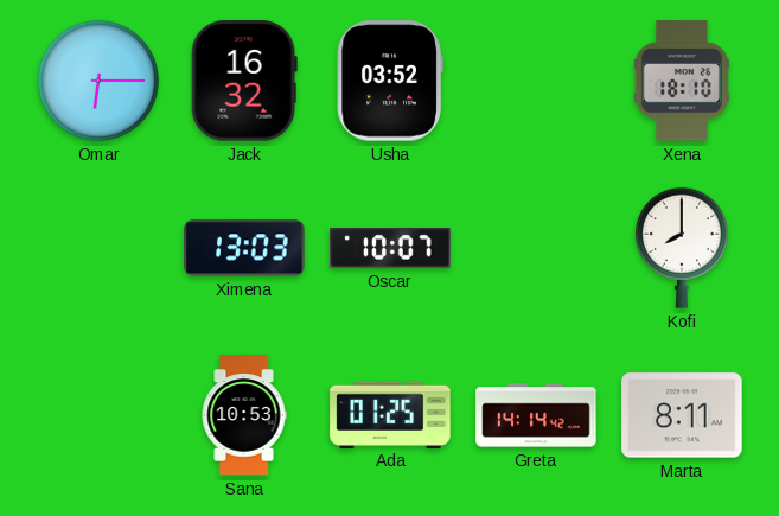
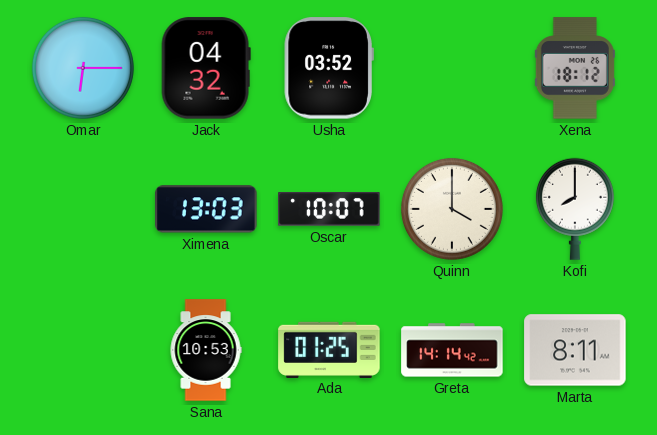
Jack: 16:32 -> 04:32
Xena: 18:10 -> 18:12
Quinn: none -> 4:00
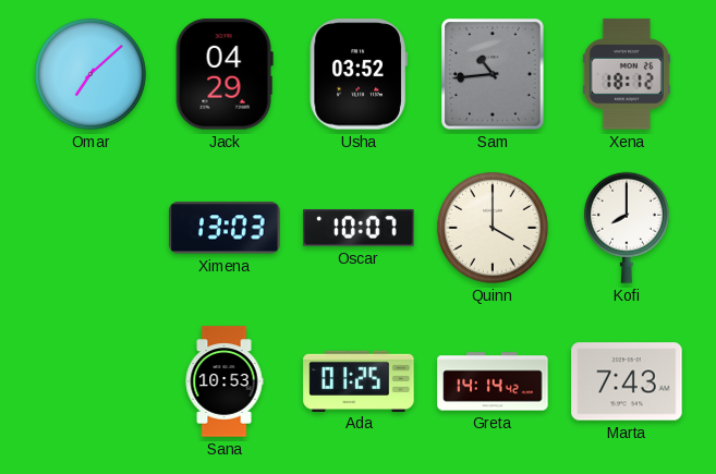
Omar: 6:15 -> 7:08
Jack: 04:32 -> 04:29
Sam: none -> 10:44
Marta: 8:11 -> 7:43
